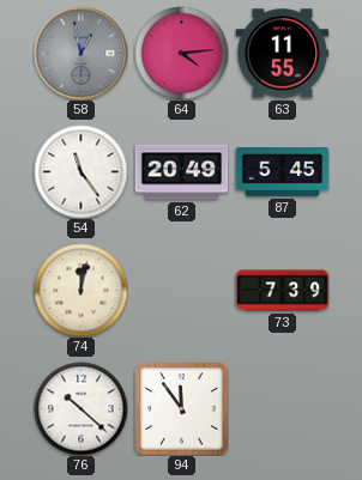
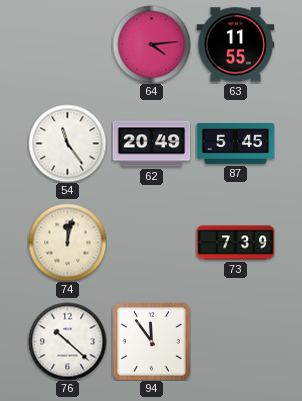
58: 12:58 -> none
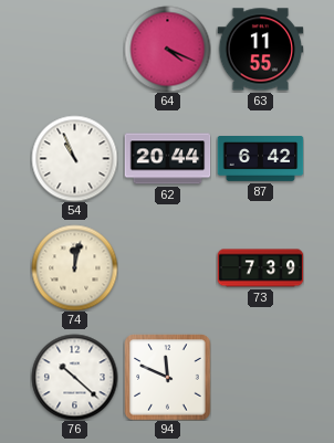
64: 4:14 -> 4:19
54: 11:24 -> 10:56
62: 20:49 -> 20:44
87: 5:45 -> 6:42
94: 11:54 -> 11:49
